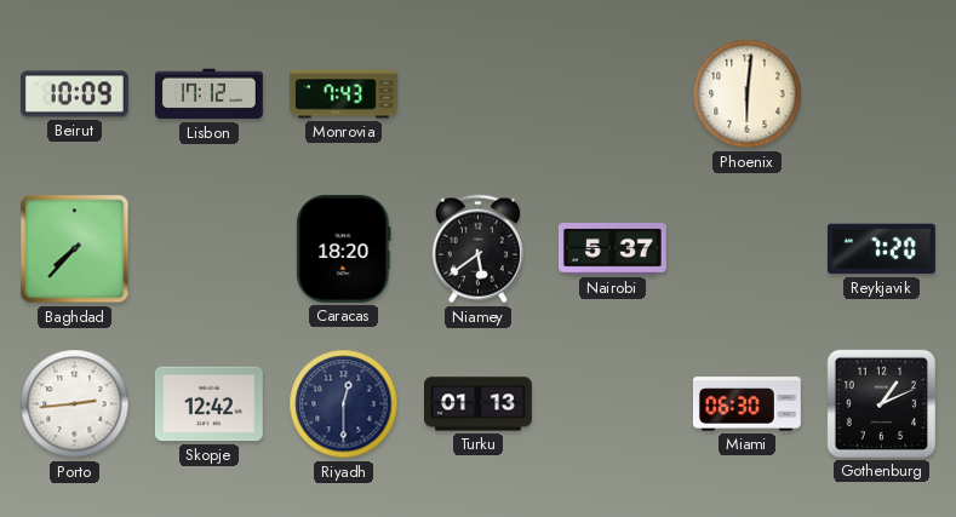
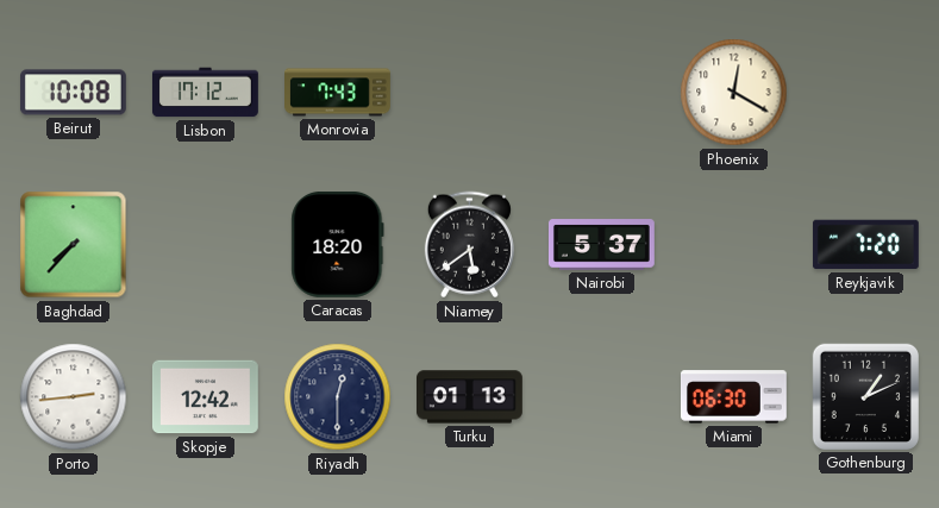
Beirut: 10:09 -> 10:08
Phoenix: 6:01 -> 12:20
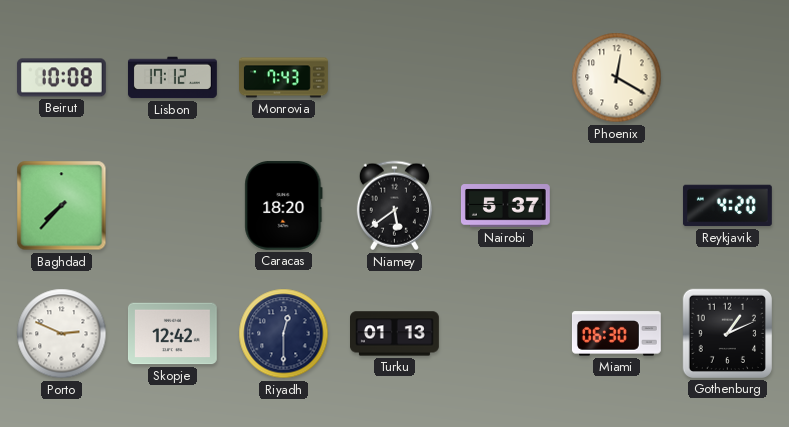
Reykjavik: 7:20 -> 4:20
Porto: 2:44 -> 2:49
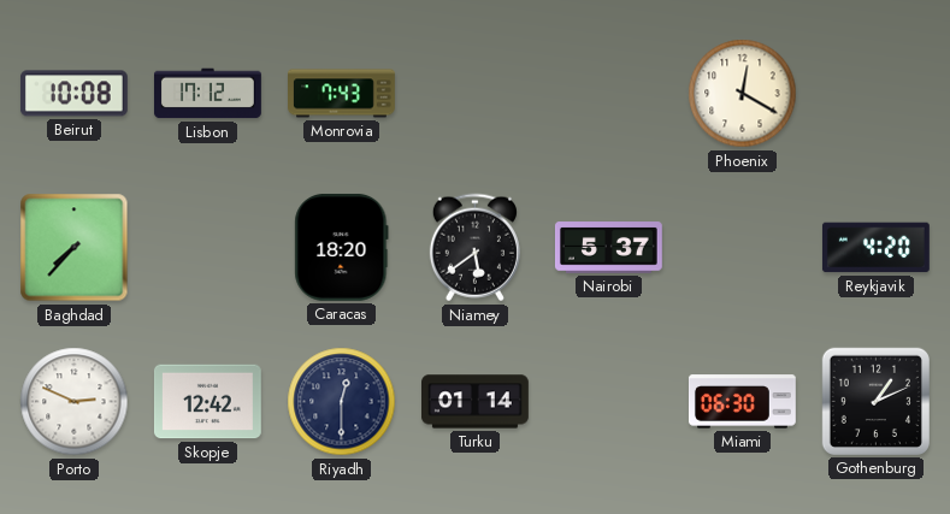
Turku: 01:13 -> 01:14
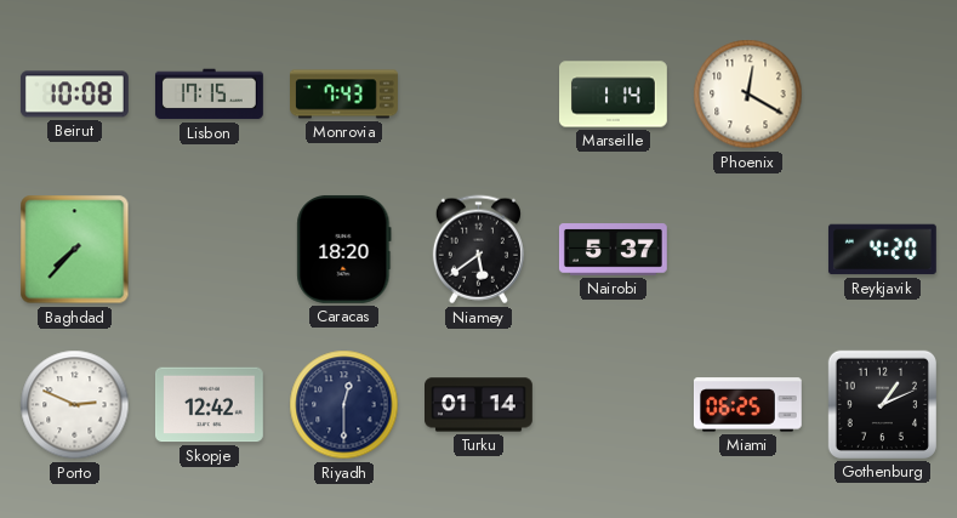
Lisbon: 17:12 -> 17:15
Marseille: none -> 1:14
Miami: 06:30 -> 06:25
